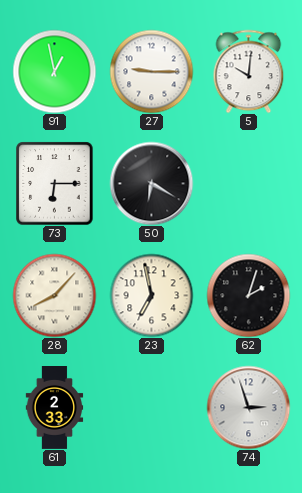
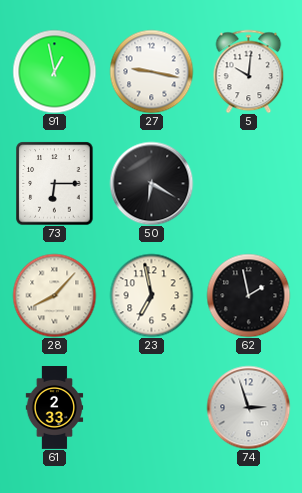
27: 9:15 -> 9:17
62: 2:03 -> 1:58
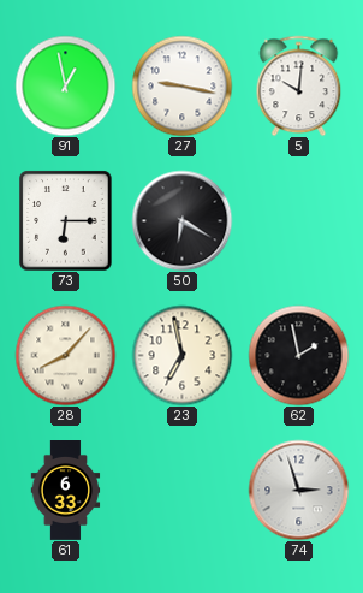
61: 2:33 -> 6:33
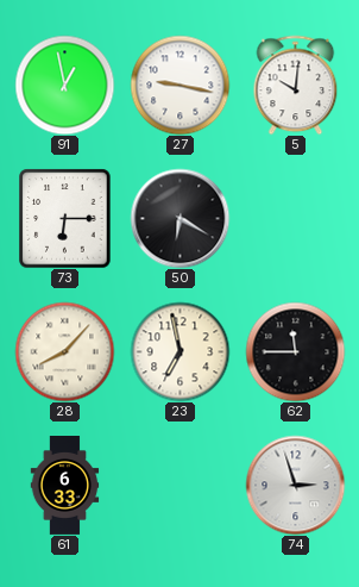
62: 1:58 -> 11:45
